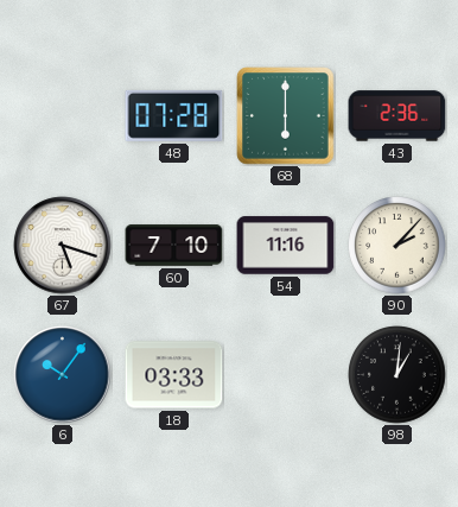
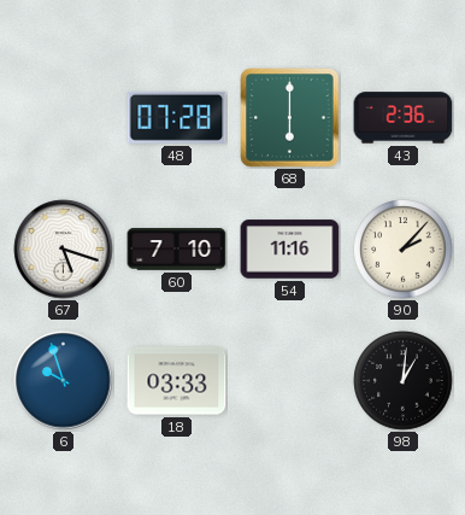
6: 10:06 -> 9:57
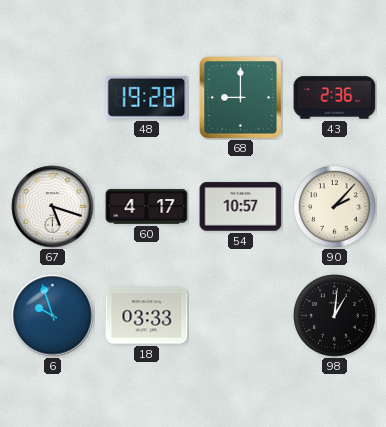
48: 07:28 -> 19:28
68: 6:00 -> 9:00
60: 7:10 -> 4:17
54: 11:16 -> 10:57
